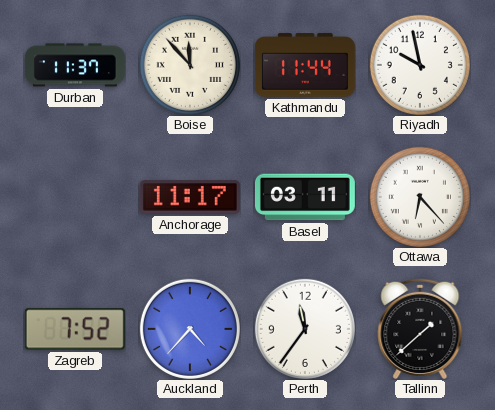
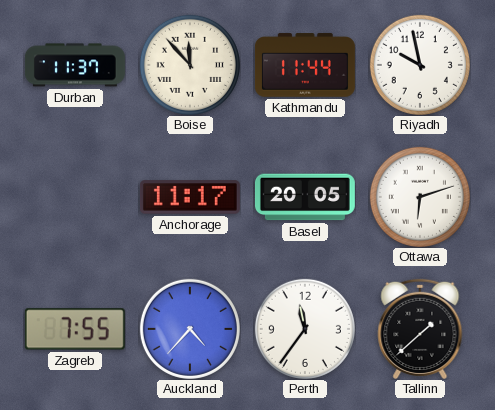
Basel: 03:11 -> 20:05
Ottawa: 6:23 -> 6:12
Zagreb: 7:52 -> 7:55
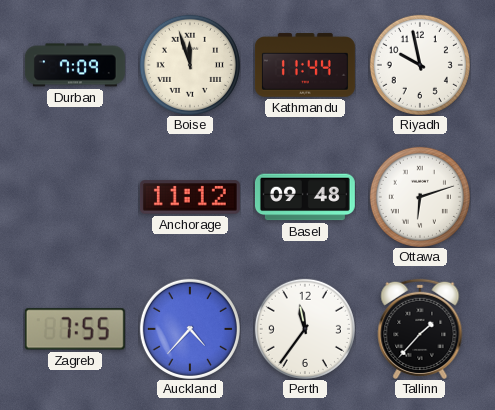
Durban: 11:37 -> 7:09
Boise: 11:53 -> 11:57
Anchorage: 11:17 -> 11:12
Basel: 20:05 -> 09:48
Tallinn: 1:38 -> 1:37
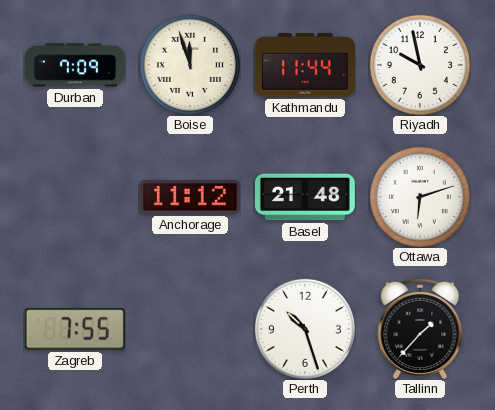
Basel: 09:48 -> 21:48
Auckland: 4:37 -> none
Perth: 11:36 -> 10:27
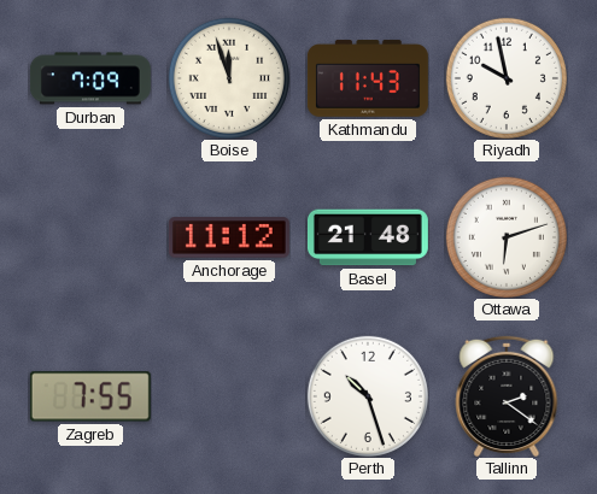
Kathmandu: 11:44 -> 11:43
Tallinn: 1:37 -> 2:21
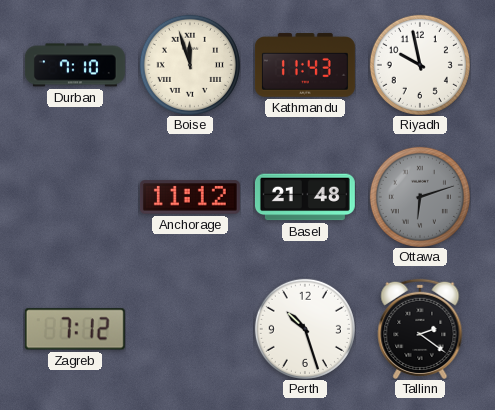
Durban: 7:09 -> 7:10
Ottawa dial: white -> grey
Zagreb: 7:55 -> 7:12
